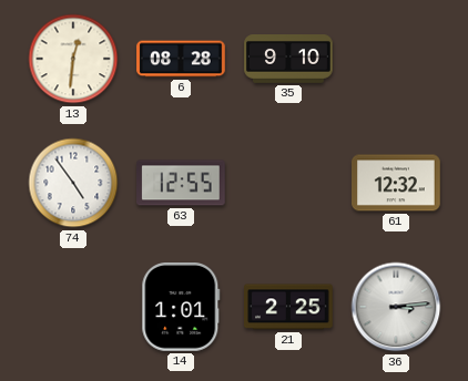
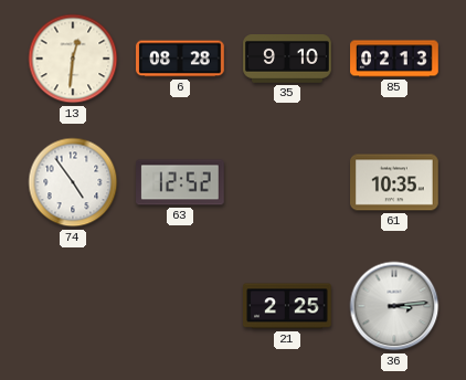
85: none -> 02:13
63: 12:55 -> 12:52
61: 12:32 -> 10:35
14: 1:01 -> none
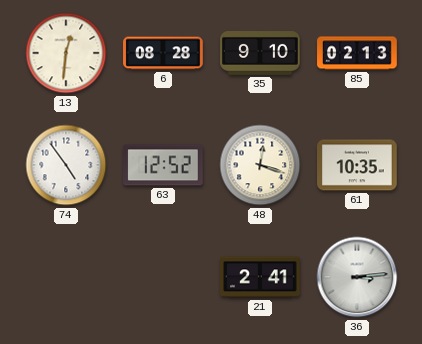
48: none -> 12:18
21: 2:25 -> 2:41
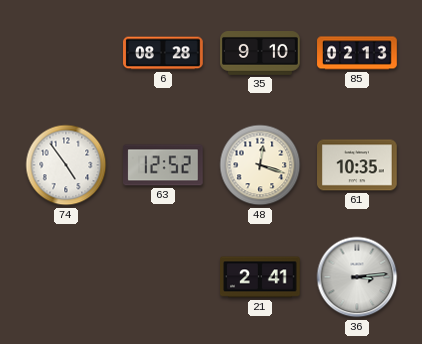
13: 12:31 -> none
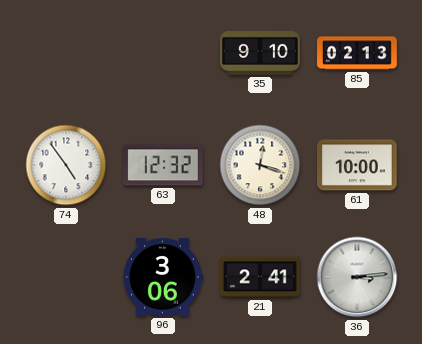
6: 08:28 -> none
63: 12:52 -> 12:32
61: 10:35 -> 10:00
96: none -> 3:06
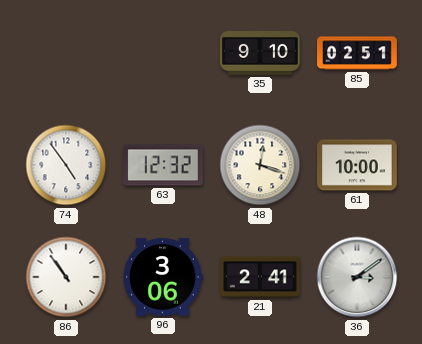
85: 02:13 -> 02:51
86: none -> 10:54
36: 3:14 -> 3:09
